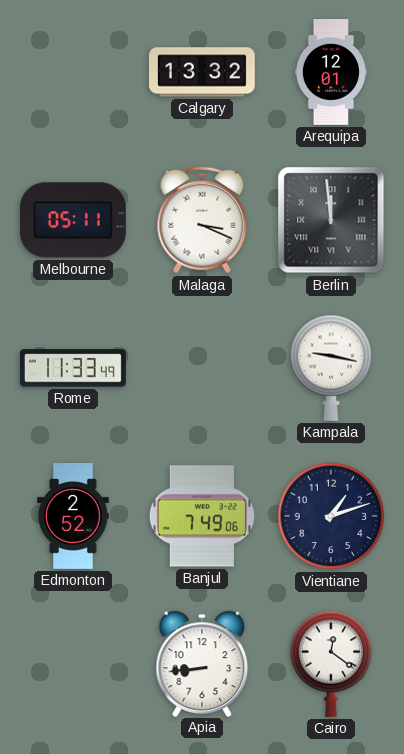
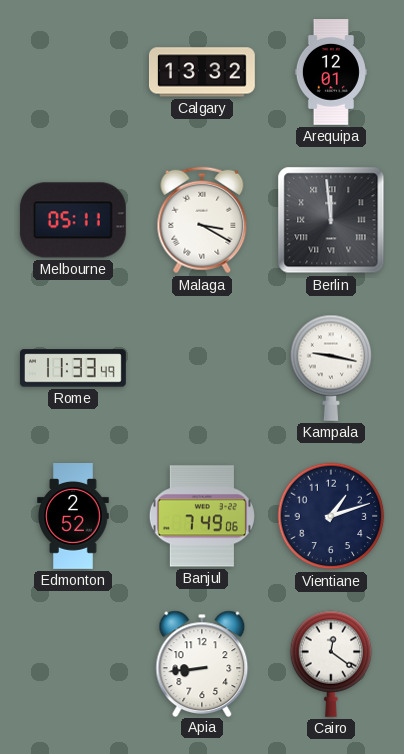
Malaga: 3:19 -> 3:20
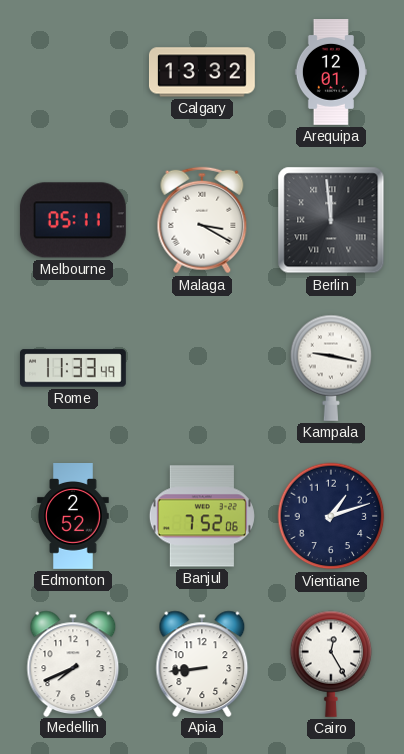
Banjul: 7:49 -> 7:52
Medellin: none -> 7:41
Cairo: 12:21 -> 12:25
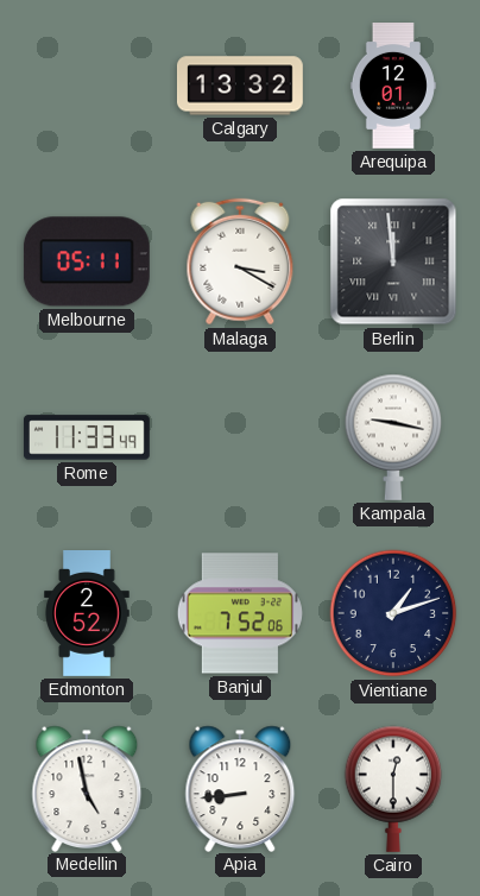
Medellin: 7:41 -> 4:58
Cairo: 12:25 -> 12:30
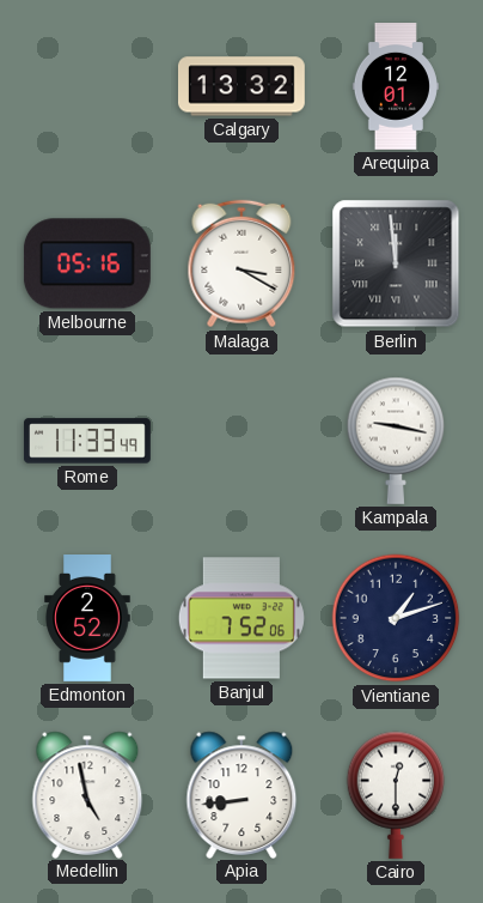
Melbourne: 05:11 -> 05:16
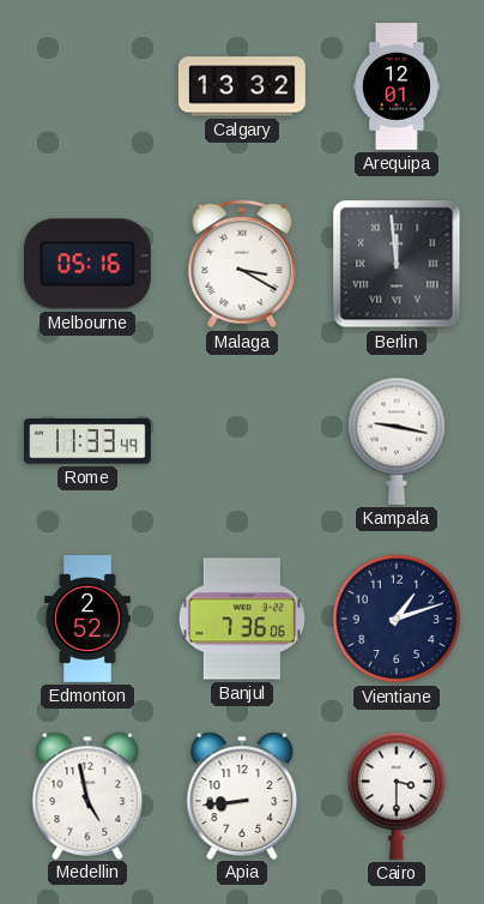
Banjul: 7:52 -> 7:36
Cairo: 12:30 -> 3:30
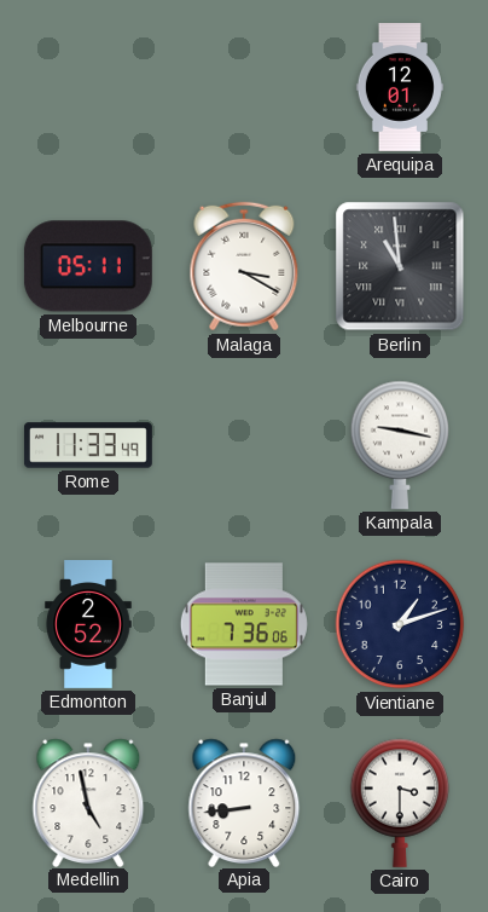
Calgary: 13:32 -> none
Melbourne: 05:16 -> 05:11
Berlin: 11:59 -> 10:59
